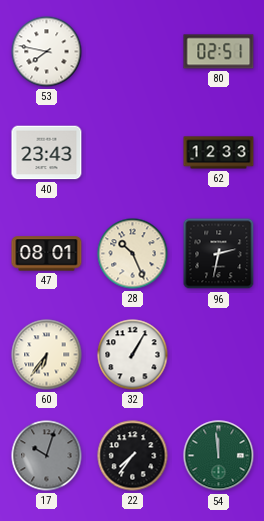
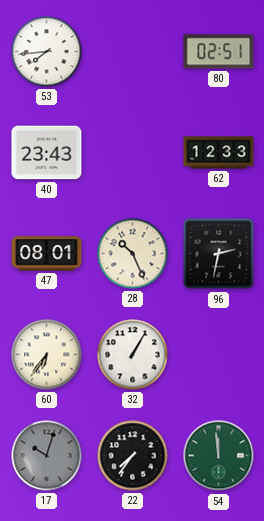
53: 7:47 -> 7:44
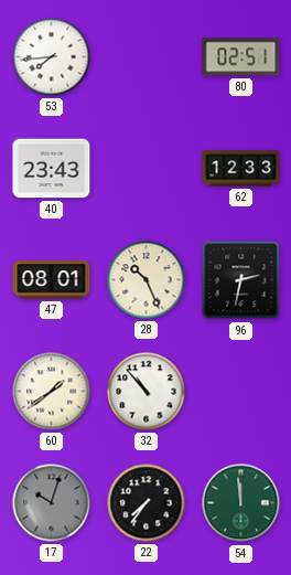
60: 6:36 -> 1:39
32: 1:05 -> 10:53
